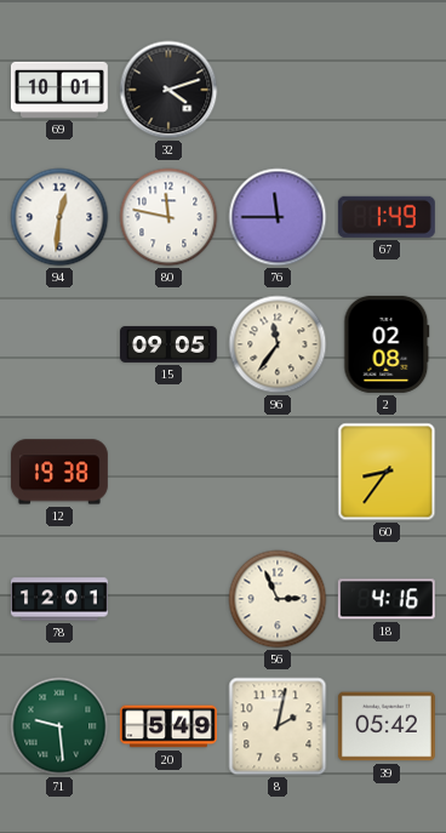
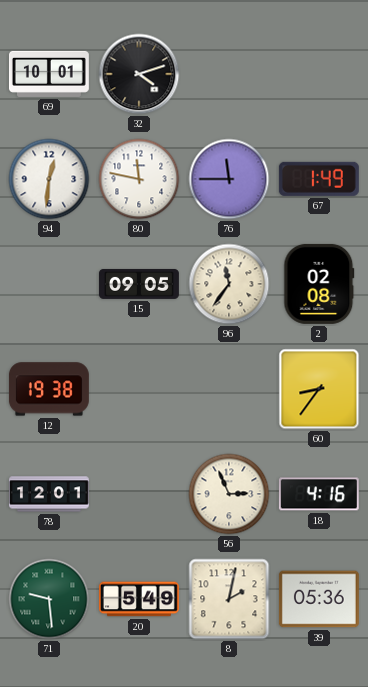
39: 05:42 -> 05:36
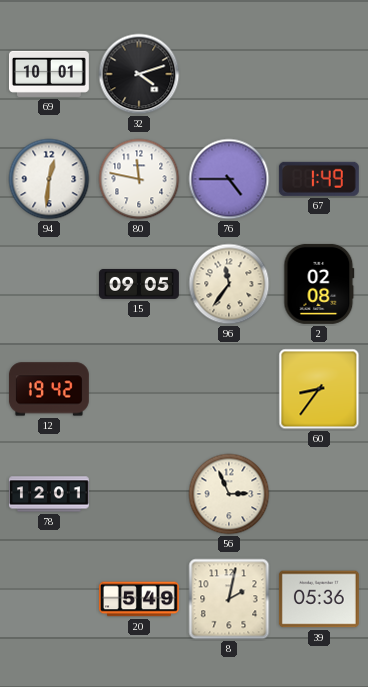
76: 11:45 -> 4:45
12: 19:38 -> 19:42
18: 4:16 -> none
71: 9:29 -> none
